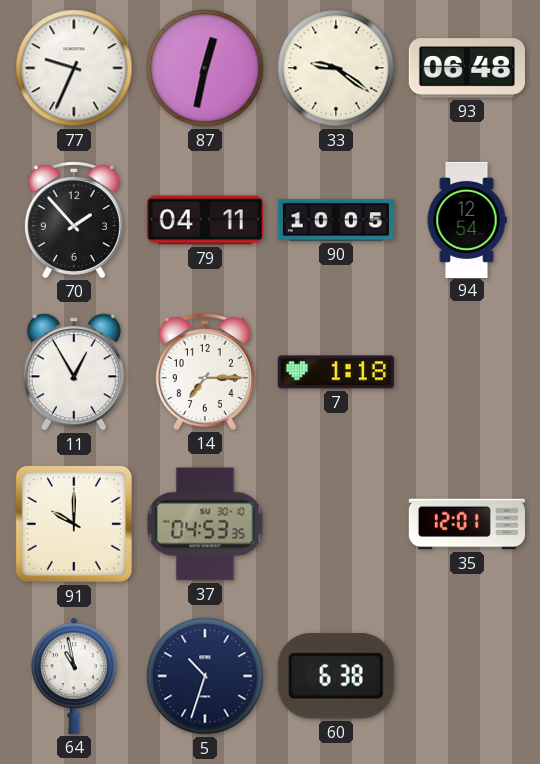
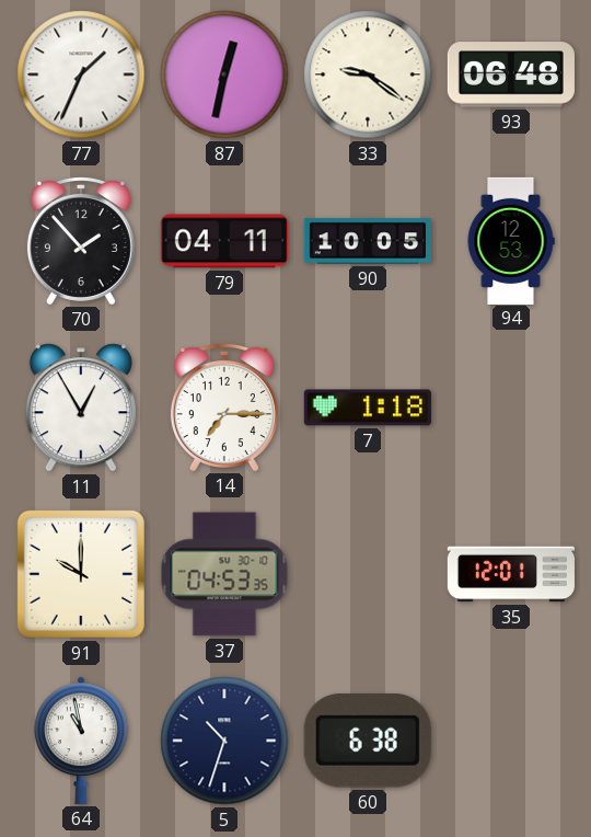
77: 9:34 -> 1:34
94: 12:54 -> 12:53
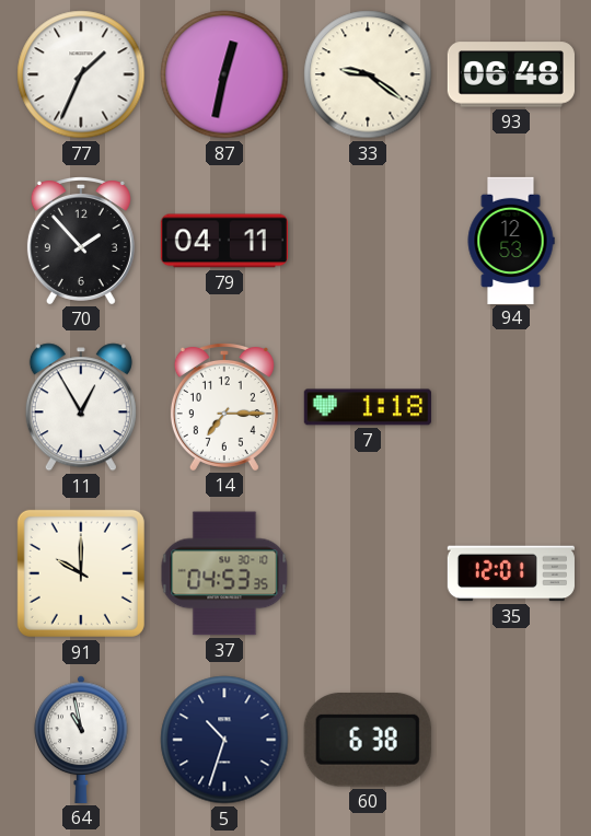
90: 10:05 -> none
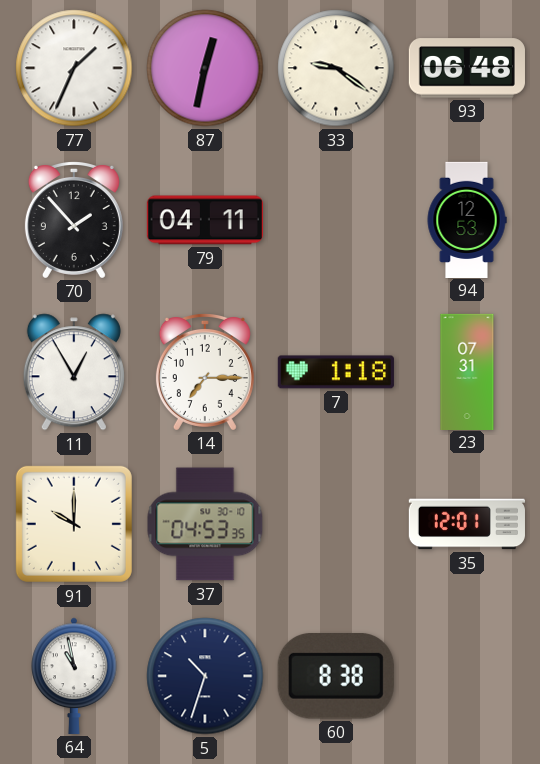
23: none -> 07:31
60: 6:38 -> 8:38
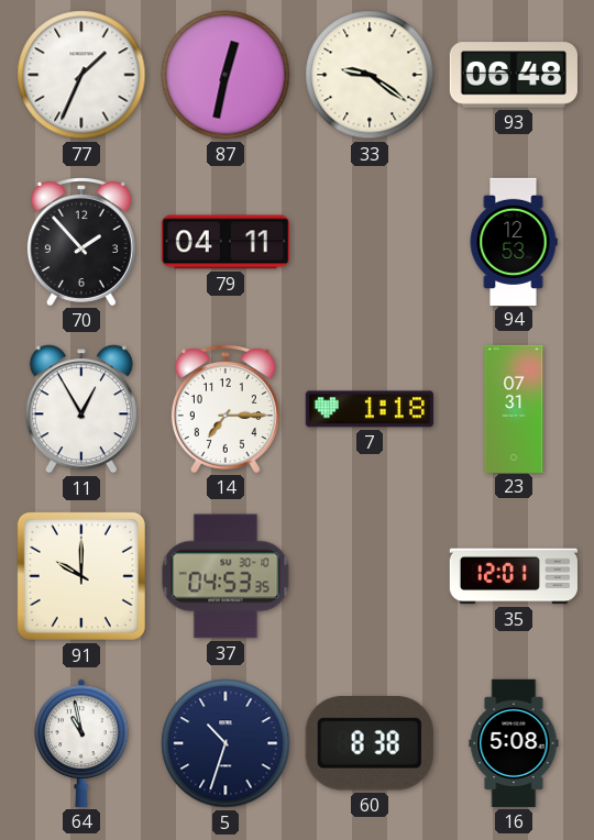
16: none -> 5:08
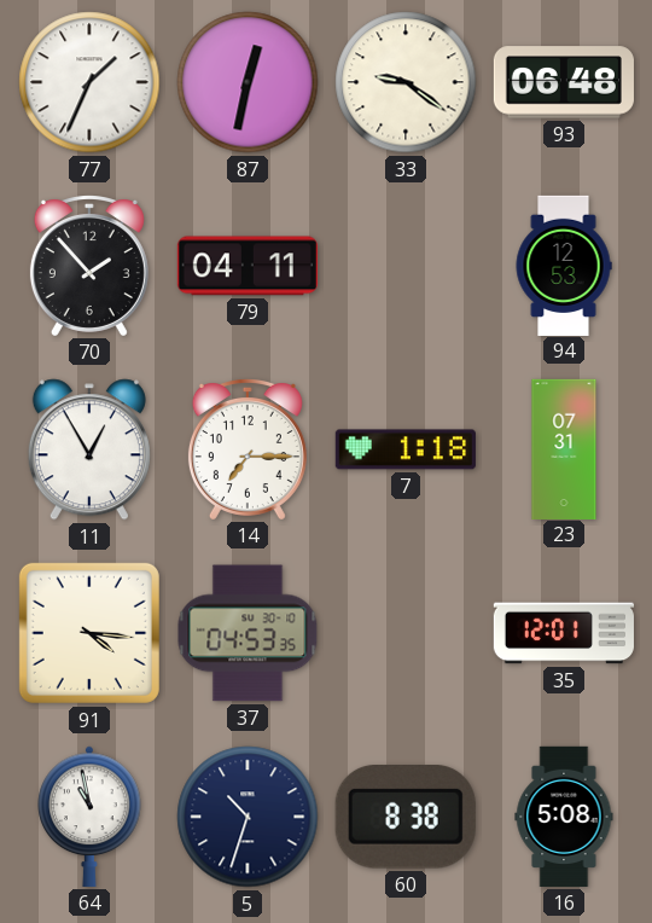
91: 10:00 -> 4:16
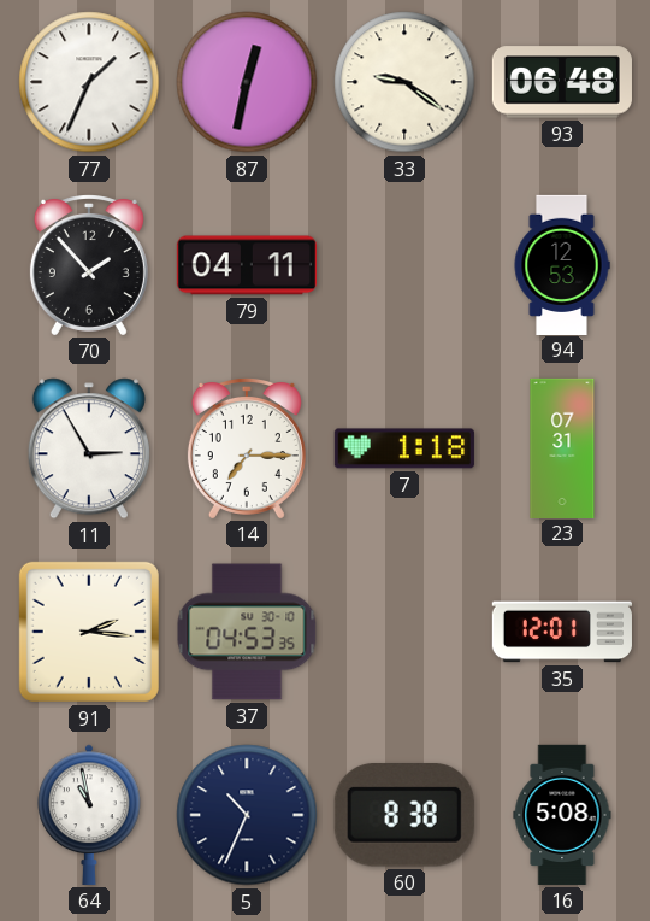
11: 12:55 -> 2:55
91: 4:16 -> 2:16
5: 10:33 -> 10:34
